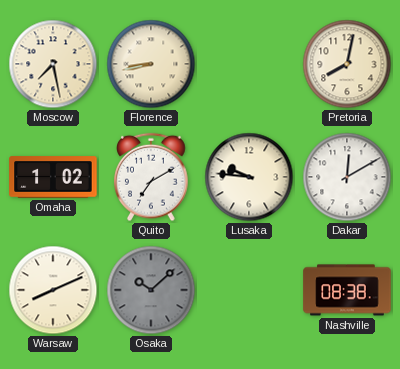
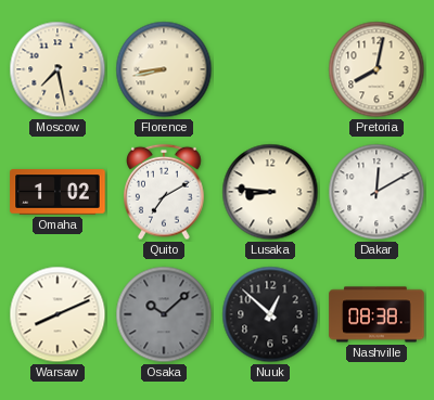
Lusaka: 9:46 -> 8:46
Nuuk: none -> 12:52
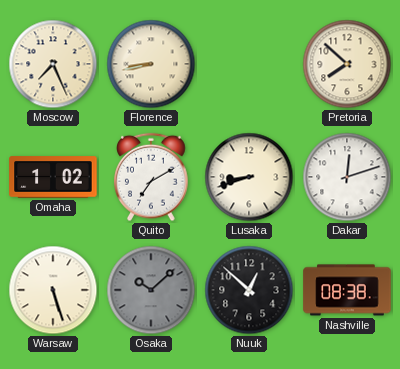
Moscow: 7:28 -> 7:26
Pretoria: 8:02 -> 7:52
Lusaka: 8:46 -> 8:42
Dakar: 12:10 -> 12:12
Warsaw: 8:11 -> 5:27
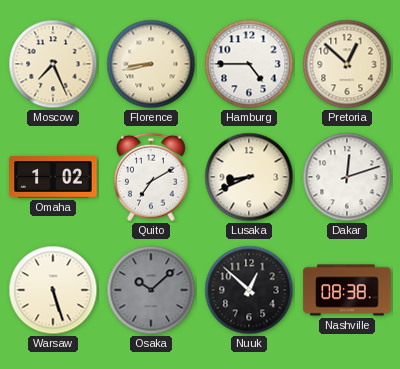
Hamburg: none -> 4:45
Pretoria: 7:52 -> 12:52
Lusaka: 8:42 -> 8:41
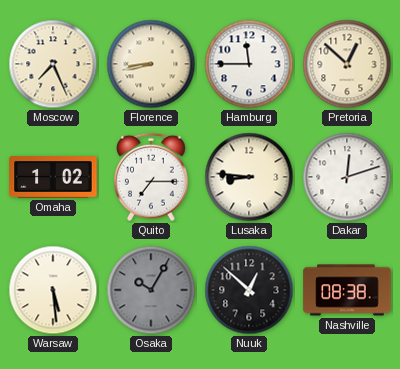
Hamburg: 4:45 -> 11:45
Quito: 7:10 -> 7:15
Lusaka: 8:41 -> 8:46
Warsaw: 5:27 -> 5:29
Osaka: 10:08 -> 10:05
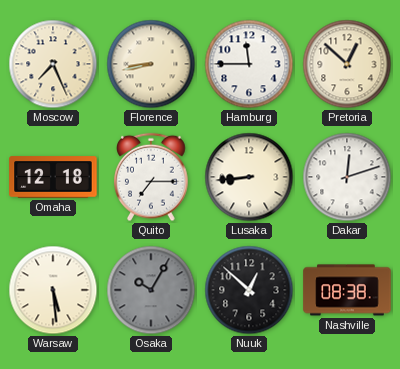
Omaha: 1:02 -> 12:18
Lusaka: 8:46 -> 8:44
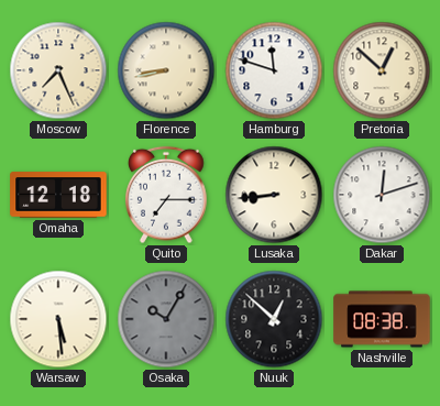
Hamburg: 11:45 -> 11:48
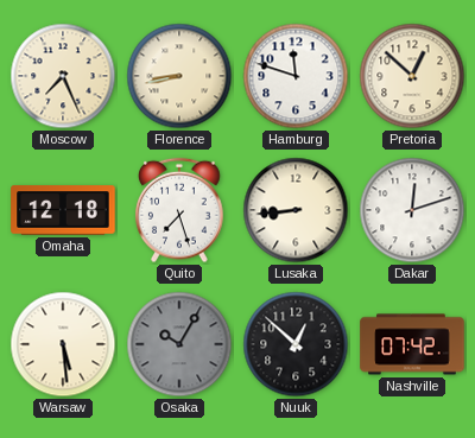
Quito: 7:15 -> 7:27
Nashville: 08:38 -> 07:42
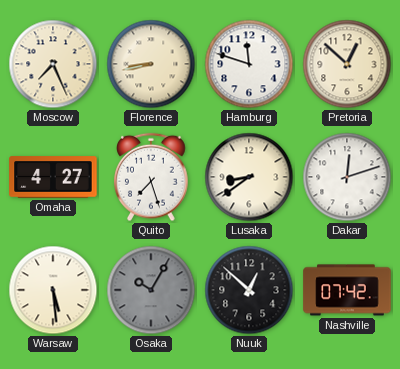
Omaha: 12:18 -> 4:27
Lusaka: 8:44 -> 8:39
